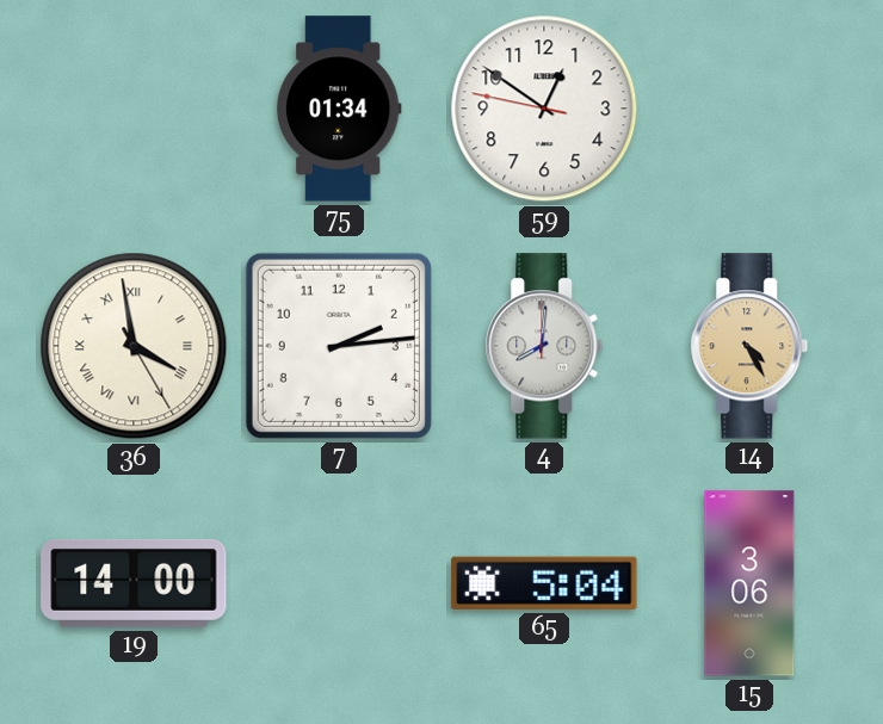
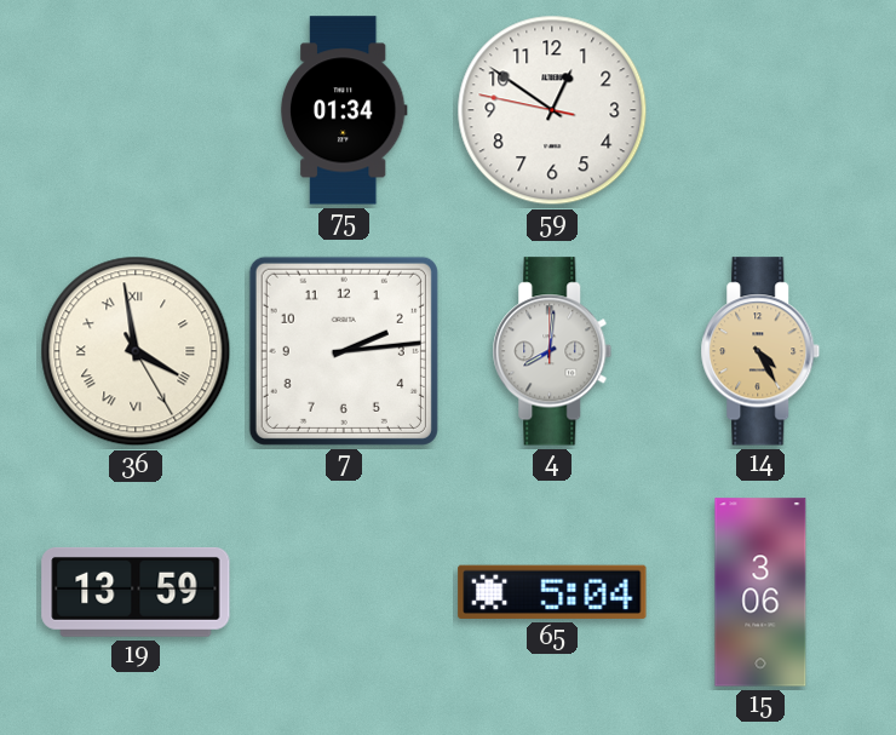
19: 14:00 -> 13:59
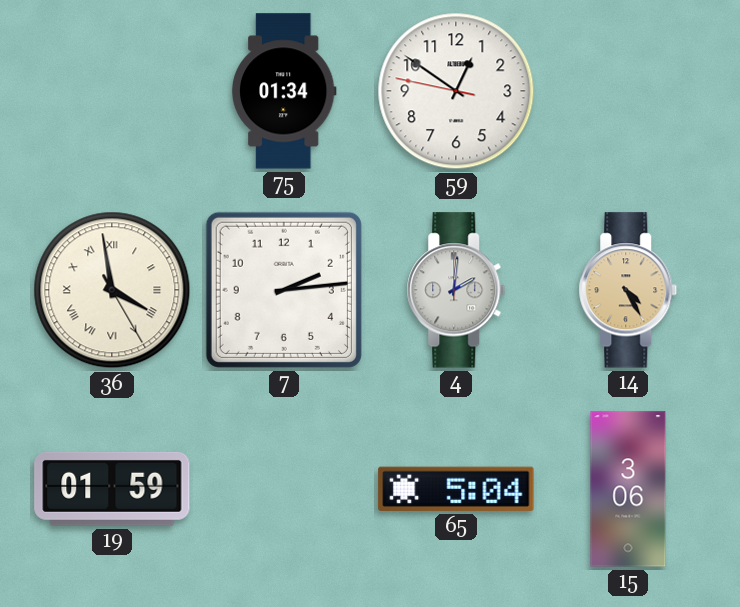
4: 8:01 -> 2:01
19: 13:59 -> 01:59
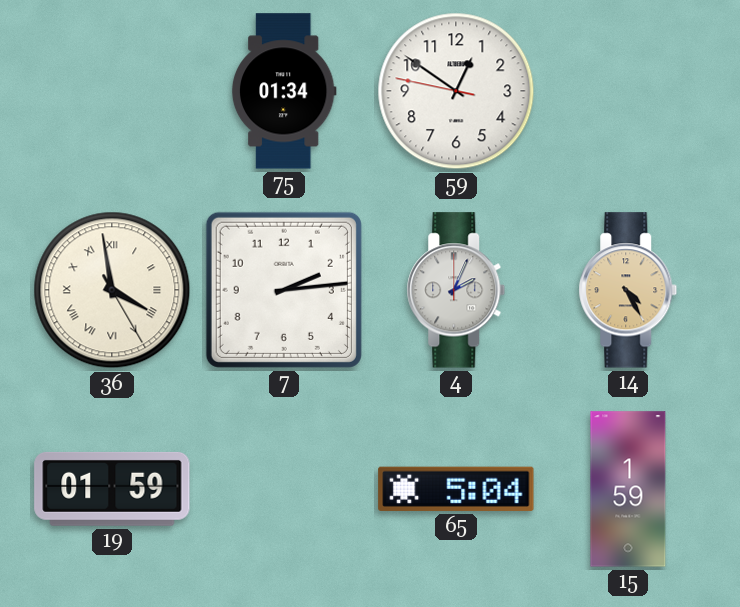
4: 2:01 -> 2:04
15: 3:06 -> 1:59
